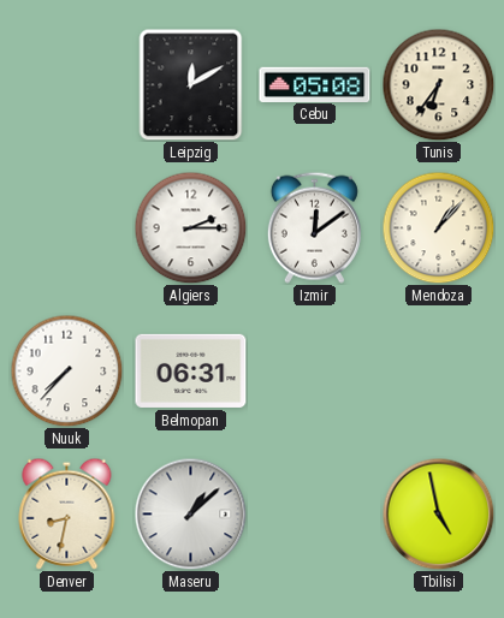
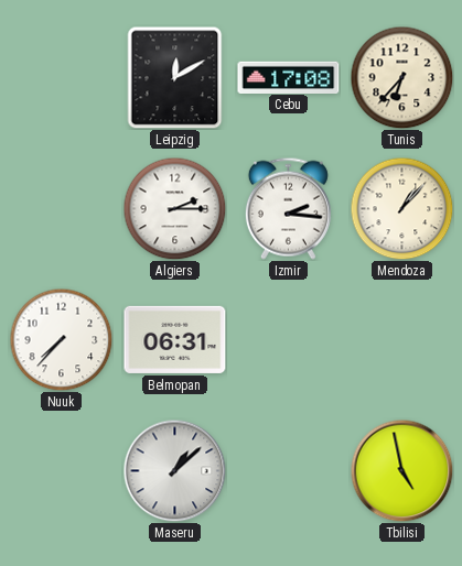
Cebu: 05:08 -> 17:08
Tunis: 6:36 -> 6:37
Izmir: 12:09 -> 2:16
Denver: 8:32 -> none
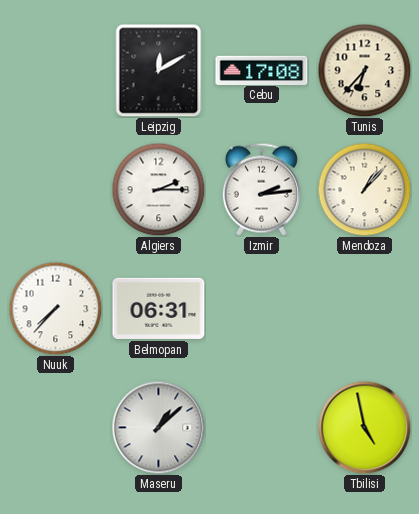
Izmir: 2:16 -> 2:14
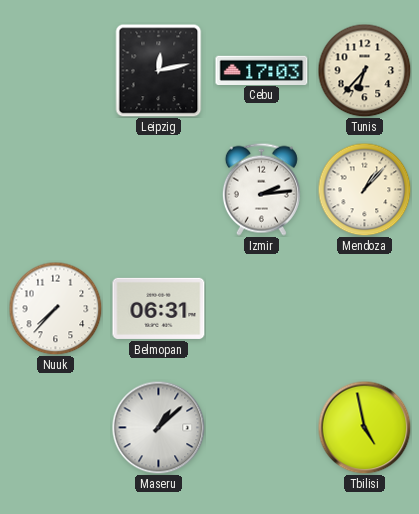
Leipzig: 12:10 -> 12:13
Cebu: 17:08 -> 17:03
Algiers: 2:15 -> none
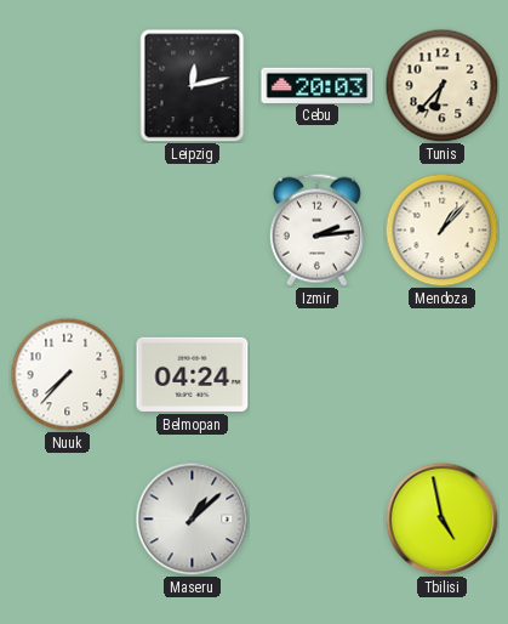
Cebu: 17:03 -> 20:03
Belmopan: 06:31 -> 04:24
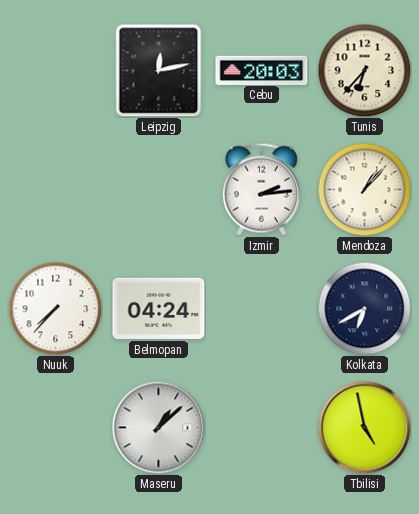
Kolkata: none -> 6:40
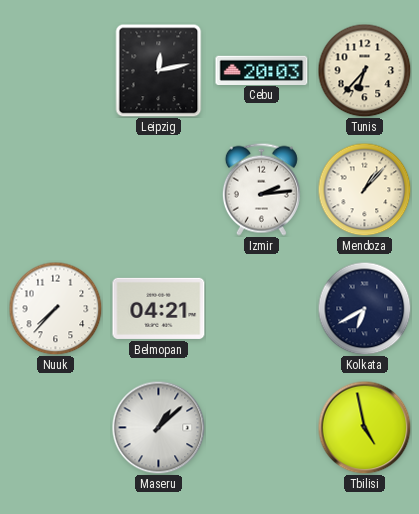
Belmopan: 04:24 -> 04:21
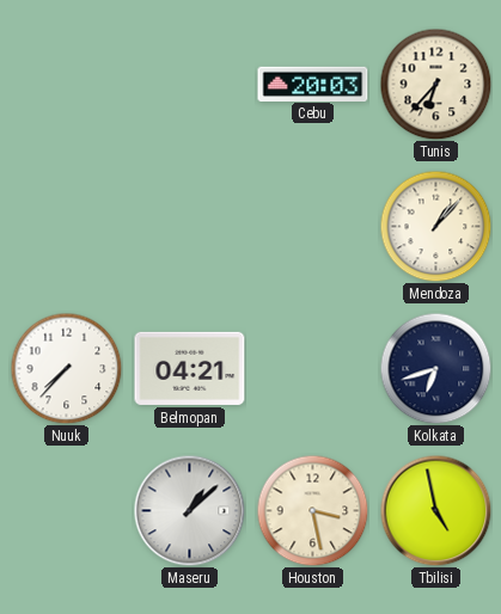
Leipzig: 12:13 -> none
Izmir: 2:14 -> none
Kolkata: 6:40 -> 6:42
Houston: none -> 3:28
